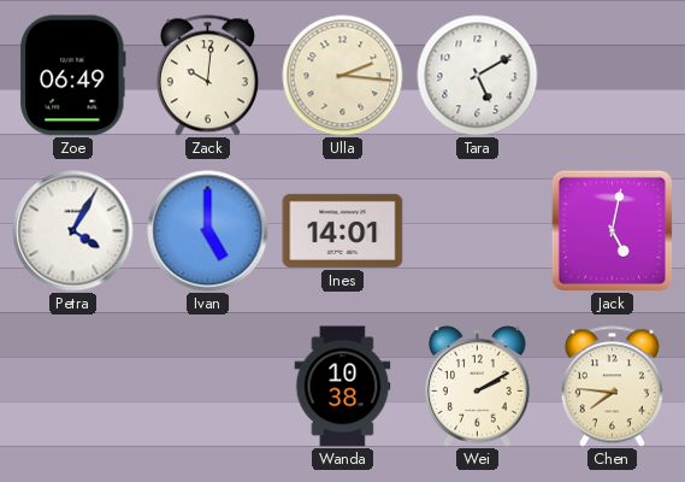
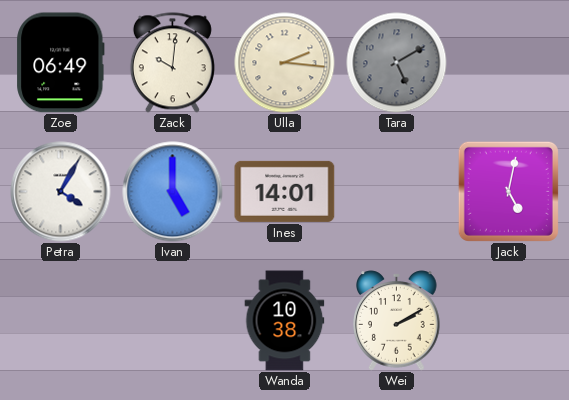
Tara dial: white -> grey
Chen: 7:46 -> none
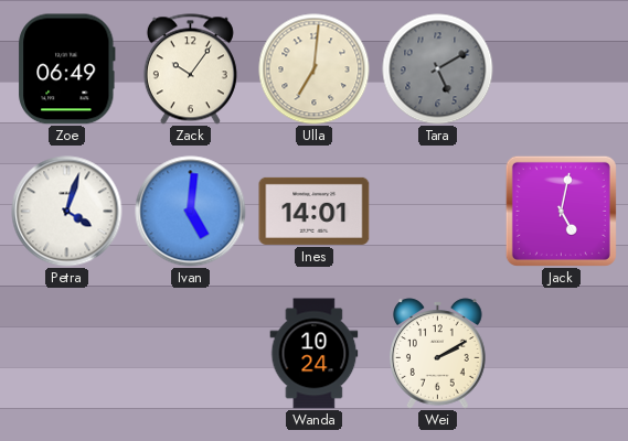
Zack: 10:01 -> 10:06
Ulla: 2:16 -> 7:01
Petra: 4:05 -> 4:03
Ivan: 5:00 -> 5:01
Wanda: 10:38 -> 10:24
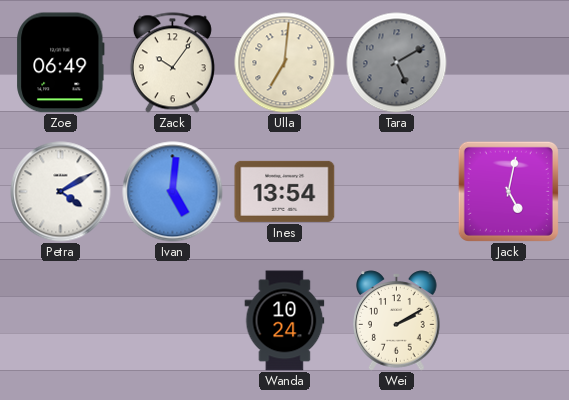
Petra: 4:03 -> 4:10
Ines: 14:01 -> 13:54
